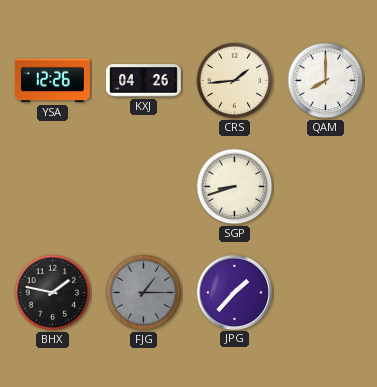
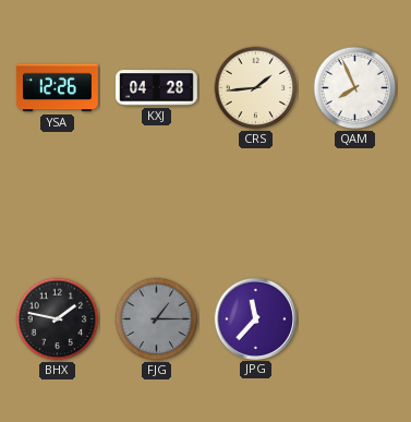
KXJ: 04:26 -> 04:28
QAM: 8:00 -> 7:56
SGP: 8:42 -> none
JPG: 1:37 -> 11:37
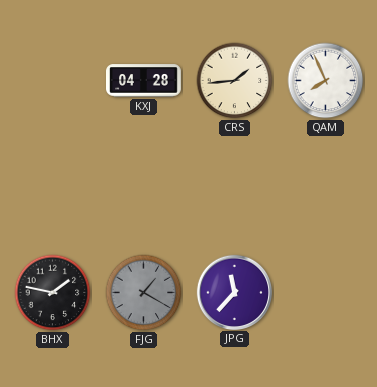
YSA: 12:26 -> none
FJG: 1:15 -> 1:20
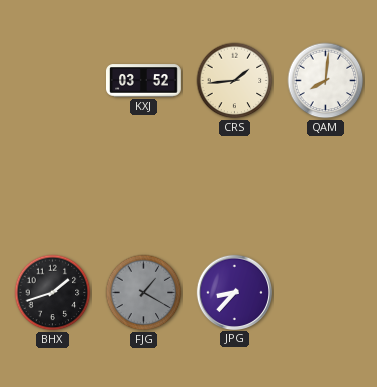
KXJ: 04:28 -> 03:52
QAM: 7:56 -> 8:01
BHX: 1:47 -> 1:42
JPG: 11:37 -> 8:37
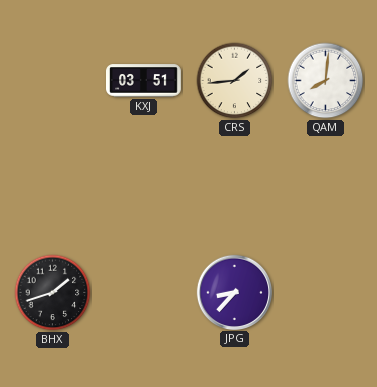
KXJ: 03:52 -> 03:51
FJG: 1:20 -> none
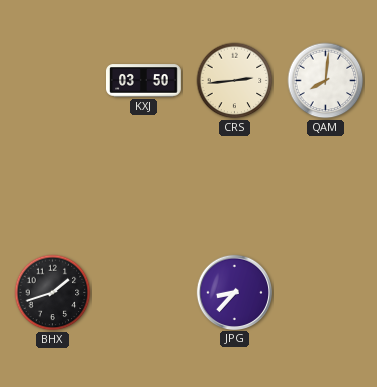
KXJ: 03:51 -> 03:50
CRS: 1:44 -> 2:44
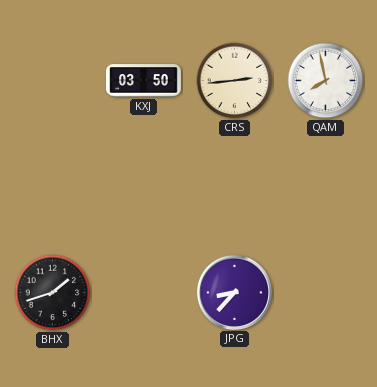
QAM: 8:01 -> 7:58
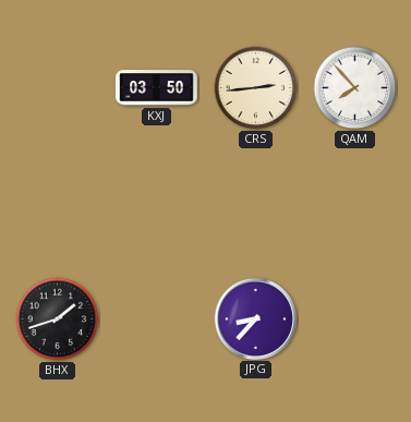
QAM: 7:58 -> 7:53
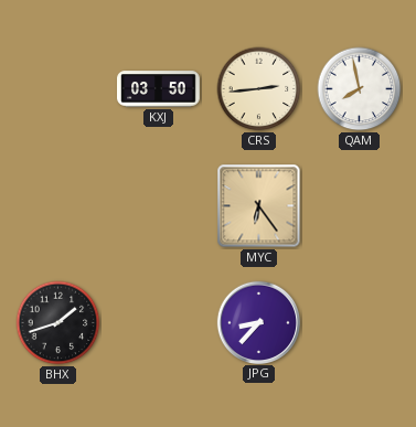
QAM: 7:53 -> 7:58
MYC: none -> 6:24
